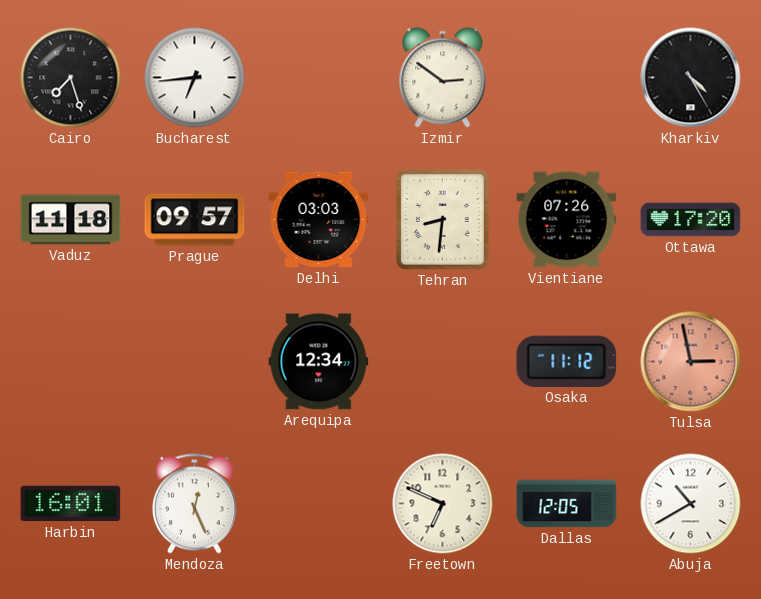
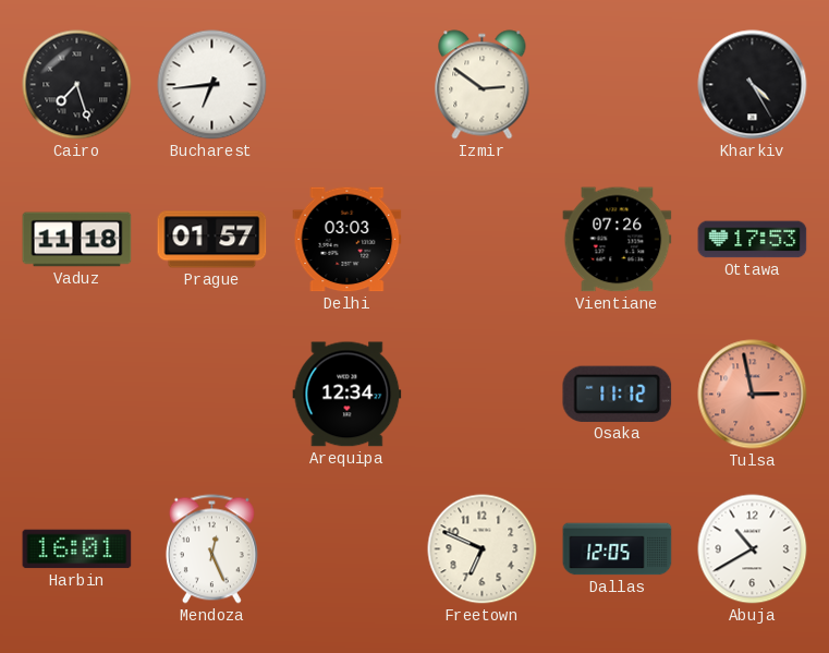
Prague: 09:57 -> 01:57
Tehran: 8:31 -> none
Ottawa: 17:20 -> 17:53
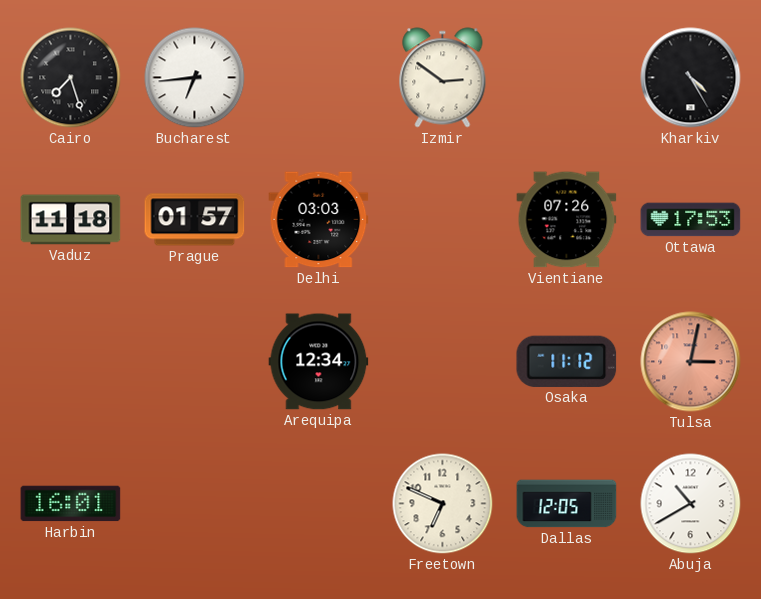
Tulsa: 2:58 -> 3:02
Mendoza: 12:26 -> none
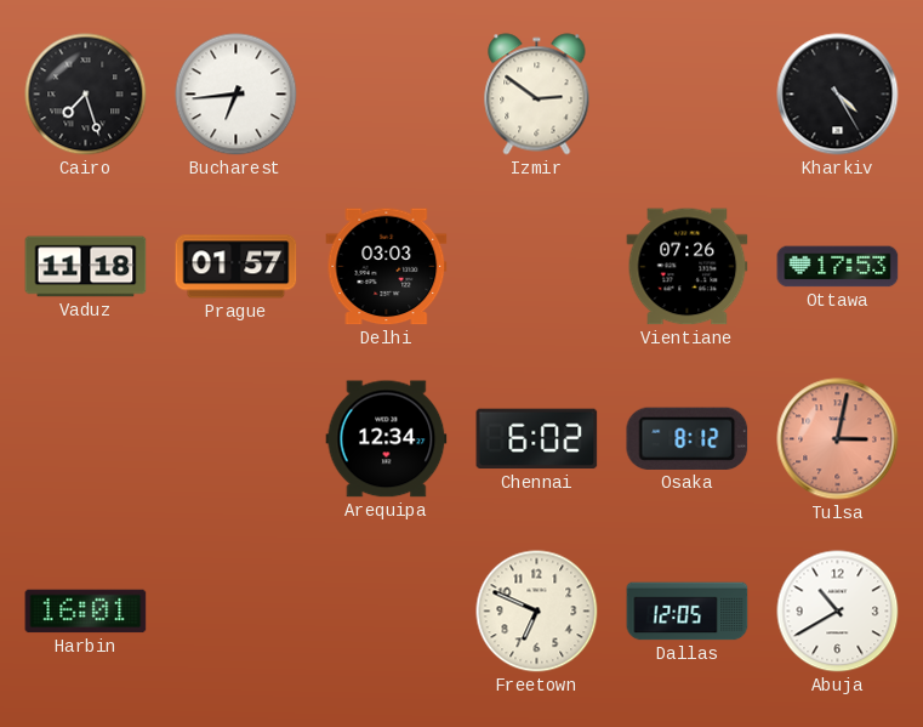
Chennai: none -> 6:02
Osaka: 11:12 -> 8:12
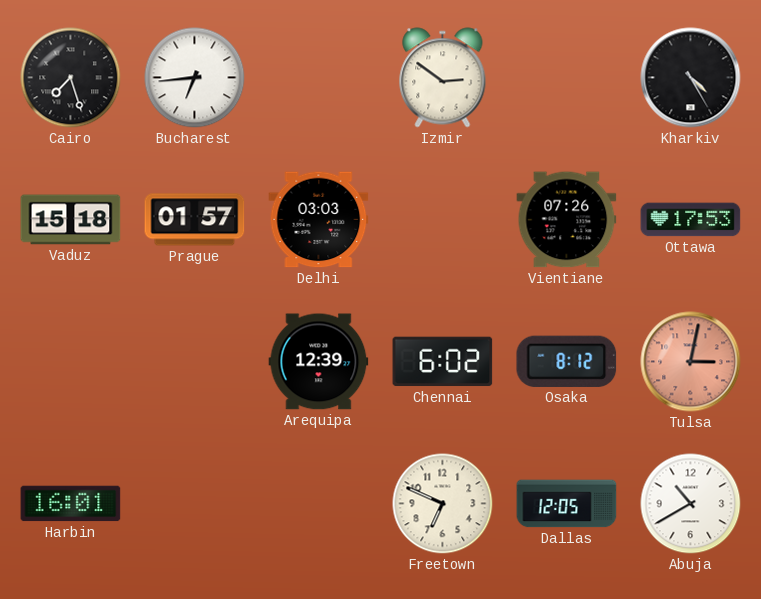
Vaduz: 11:18 -> 15:18
Arequipa: 12:34 -> 12:39
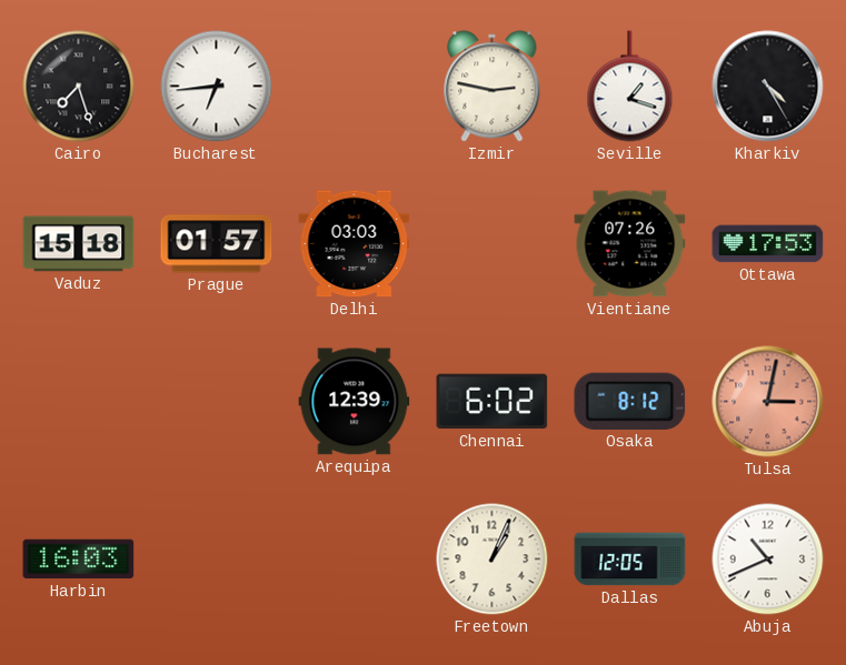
Izmir: 2:51 -> 2:47
Seville: none -> 1:18
Harbin: 16:01 -> 16:03
Freetown: 6:49 -> 1:04
Abuja: 10:40 -> 10:41
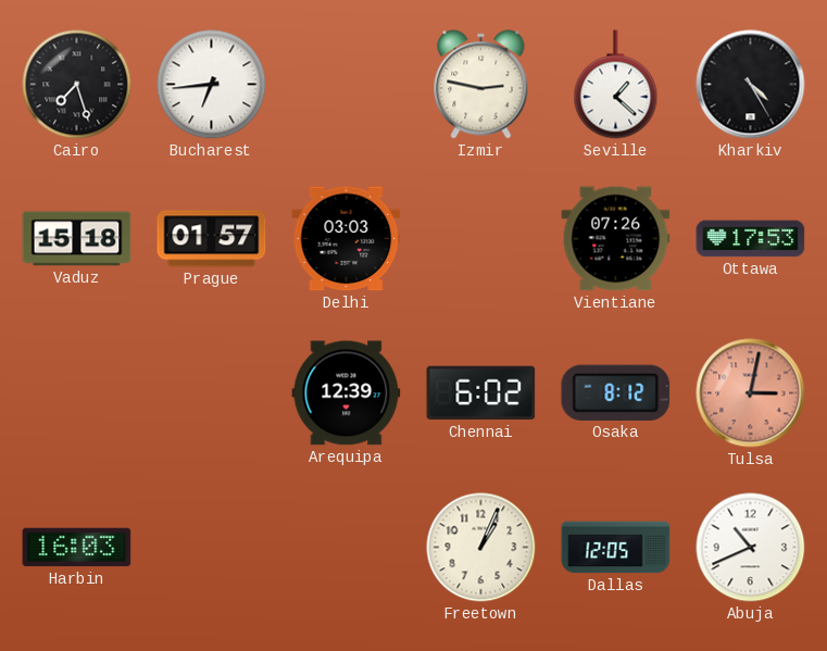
Seville: 1:18 -> 1:22
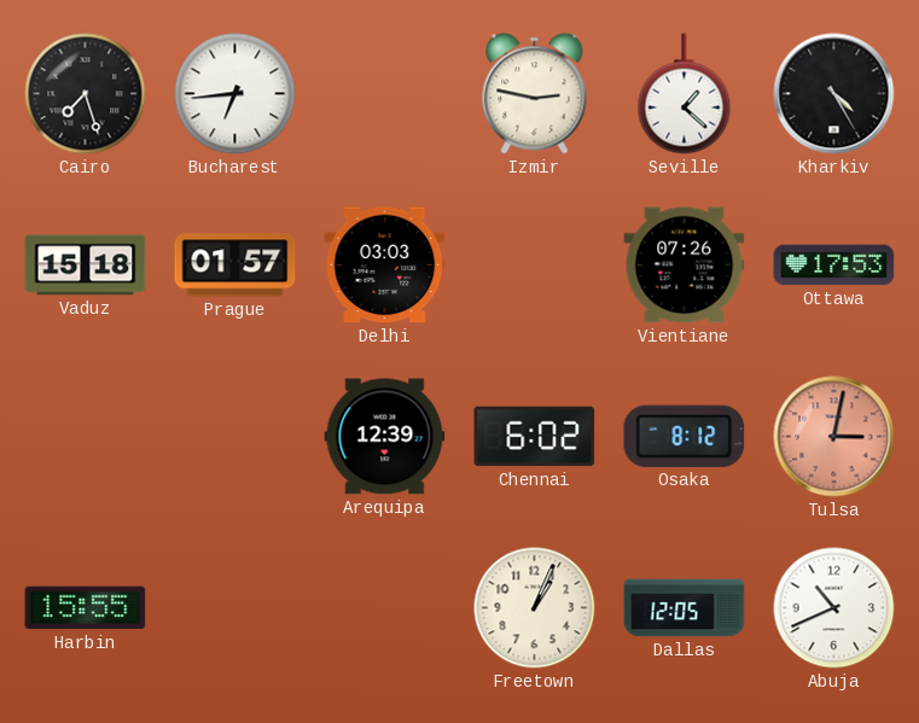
Harbin: 16:03 -> 15:55
